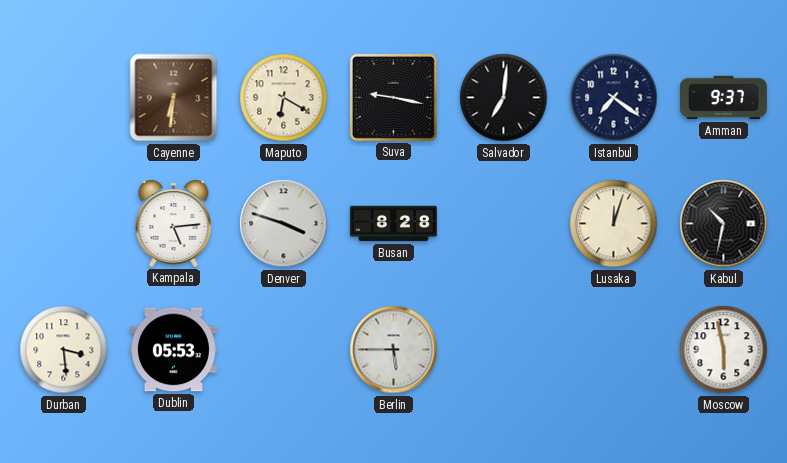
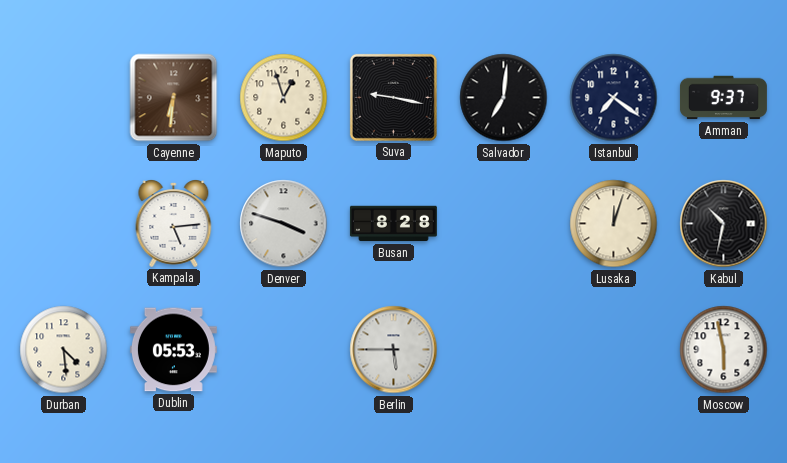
Maputo: 6:20 -> 12:57
Durban: 3:29 -> 4:29
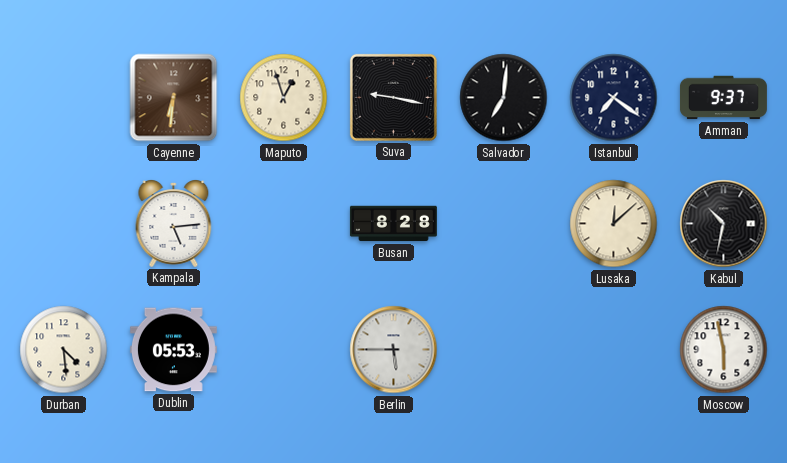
Denver: 3:48 -> none
Lusaka: 12:03 -> 12:08
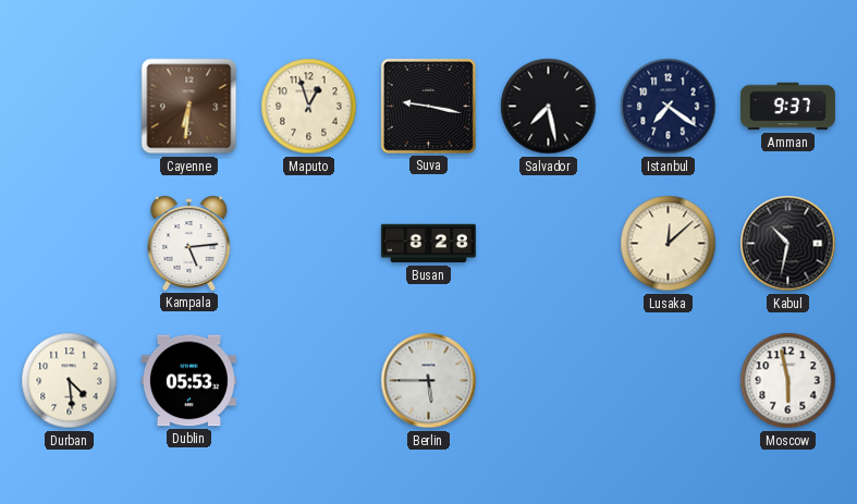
Salvador: 7:01 -> 7:28
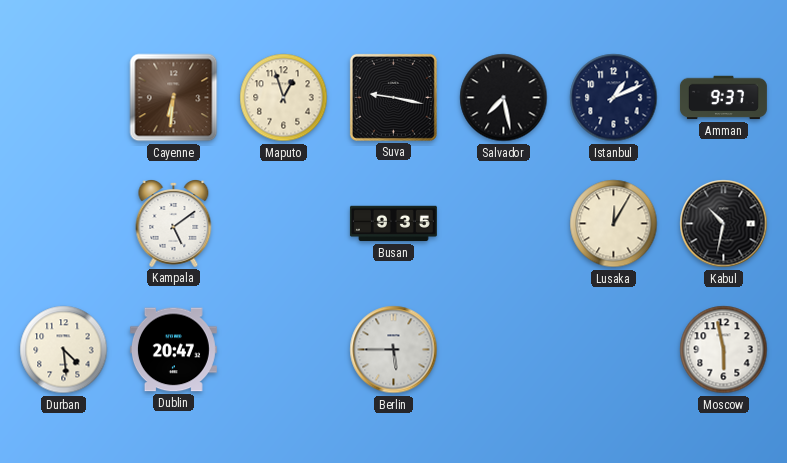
Istanbul: 7:21 -> 1:11
Kampala: 5:14 -> 5:09
Busan: 8:28 -> 9:35
Lusaka: 12:08 -> 12:05
Dublin: 05:53 -> 20:47
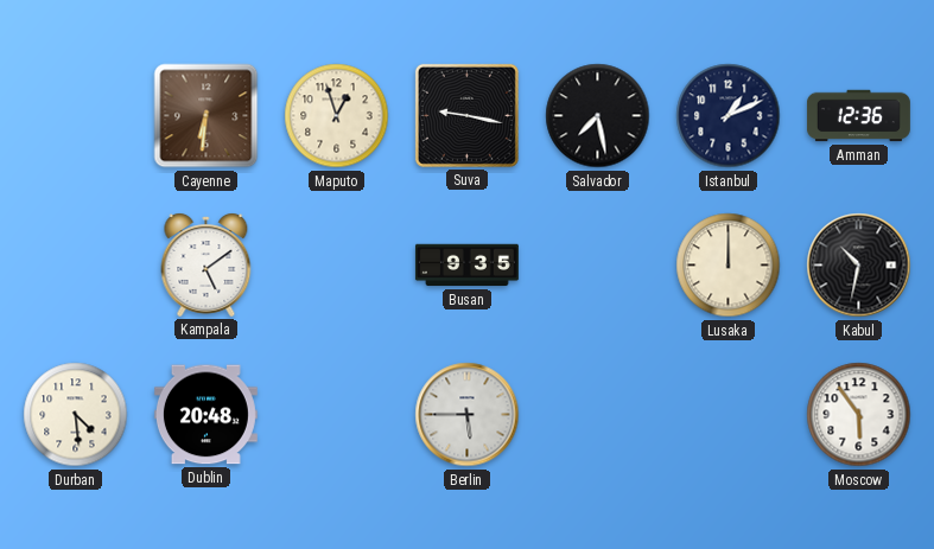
Amman: 9:37 -> 12:36
Lusaka: 12:05 -> 12:00
Dublin: 20:47 -> 20:48
Moscow: 5:58 -> 5:54
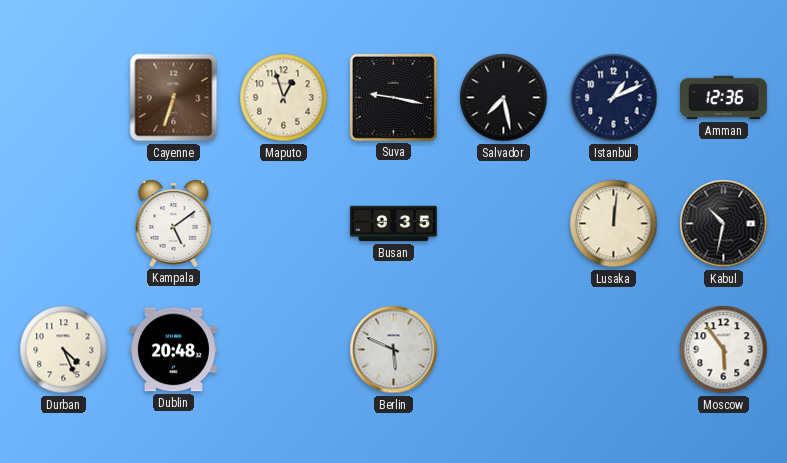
Cayenne: 6:31 -> 6:33
Lusaka: 12:00 -> 12:01
Durban: 4:29 -> 4:26
Berlin: 5:45 -> 5:49
